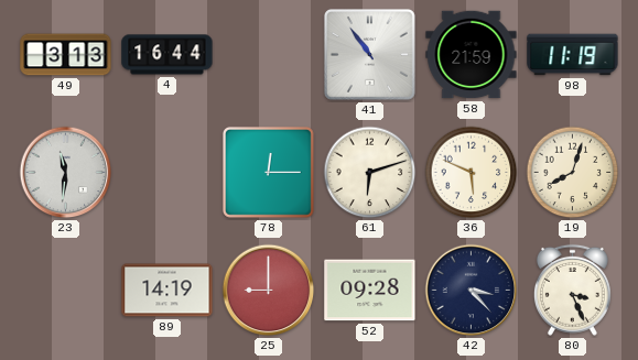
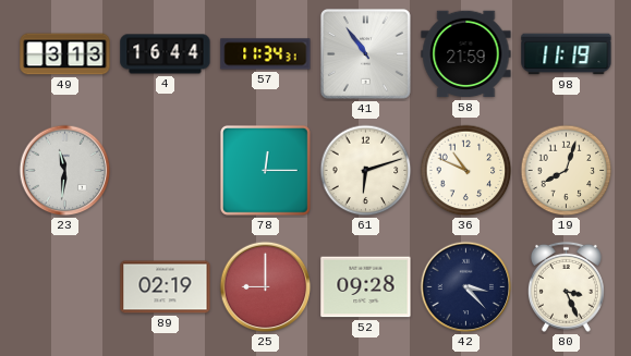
57: none -> 11:34
36: 5:49 -> 10:49
89: 14:19 -> 02:19
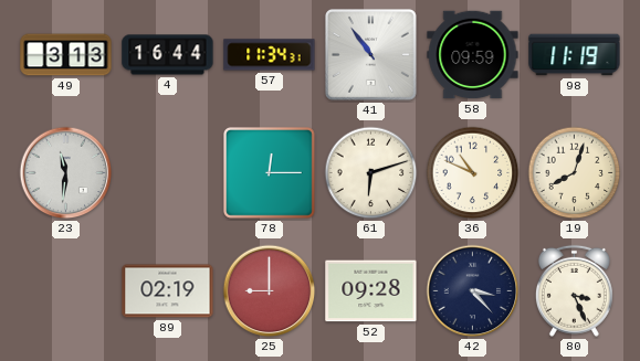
58: 21:59 -> 09:59
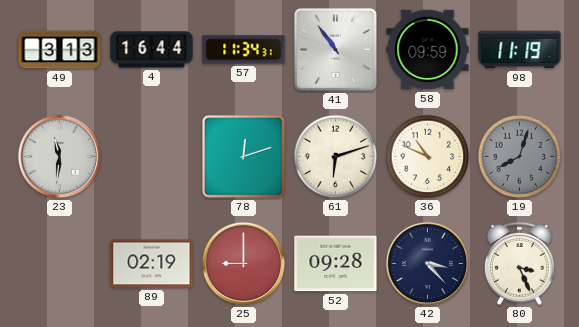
78: 12:15 -> 12:12
19 dial: cream -> grey
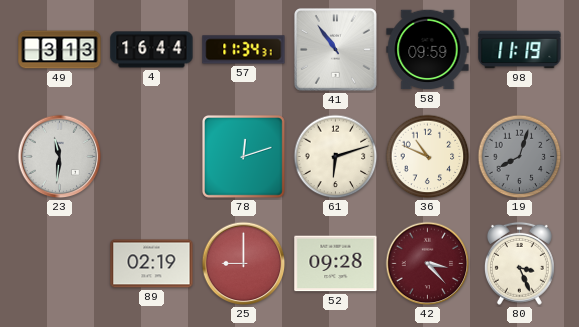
42 dial: navy -> burgundy
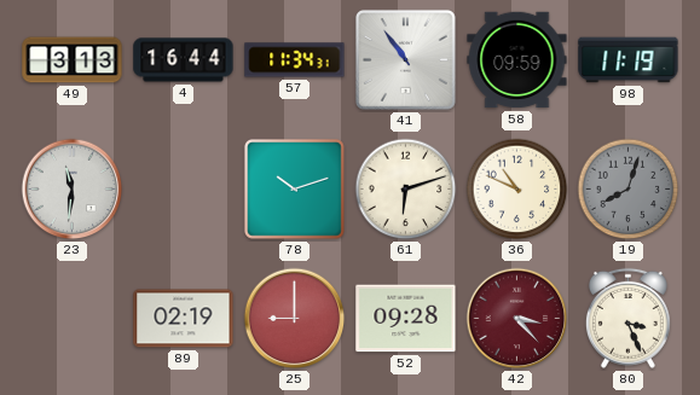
78: 12:12 -> 10:12
